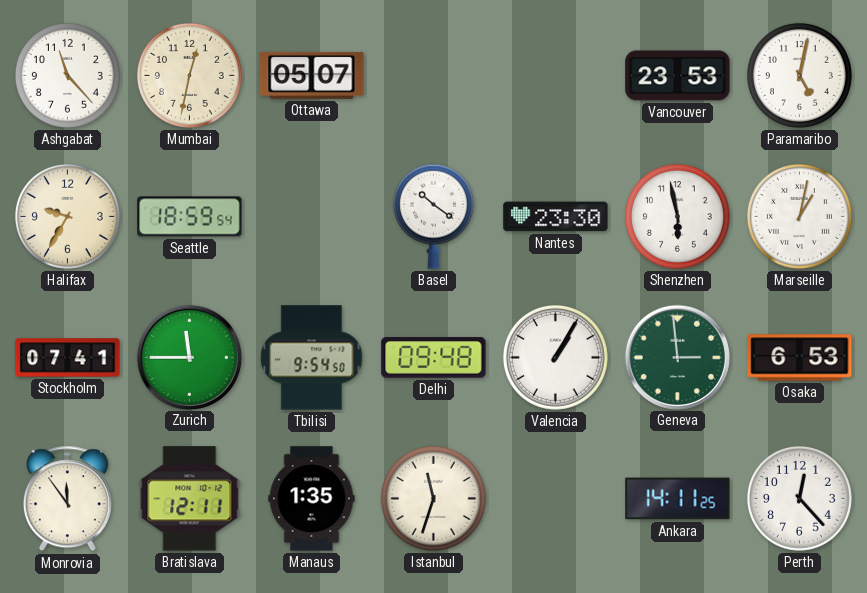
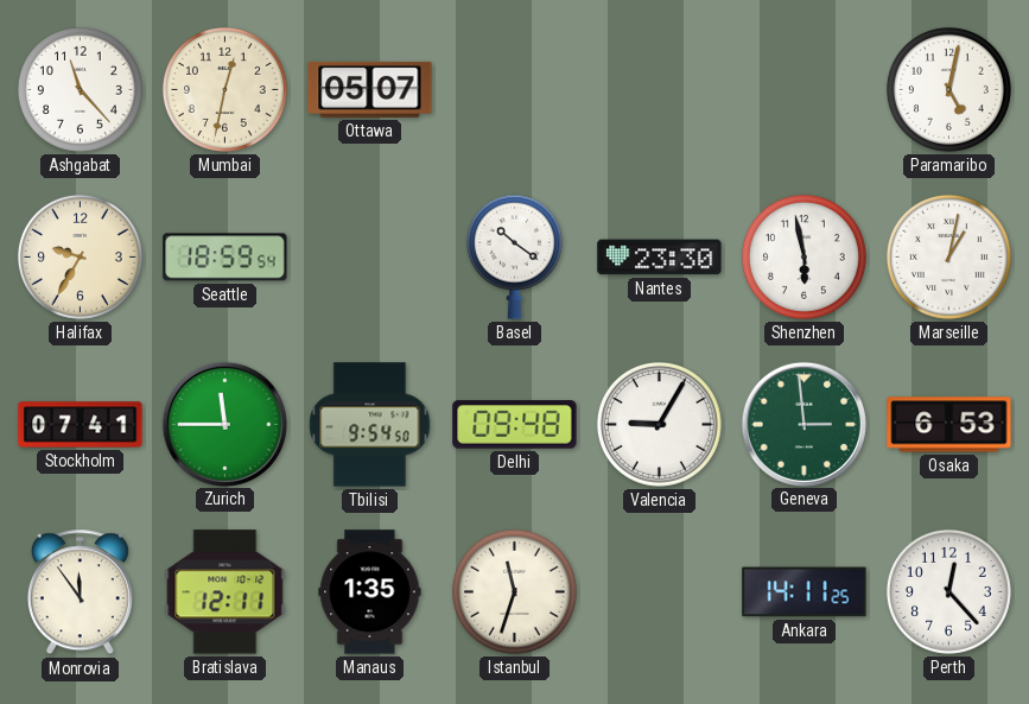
Vancouver: 23:53 -> none
Valencia: 1:05 -> 9:05
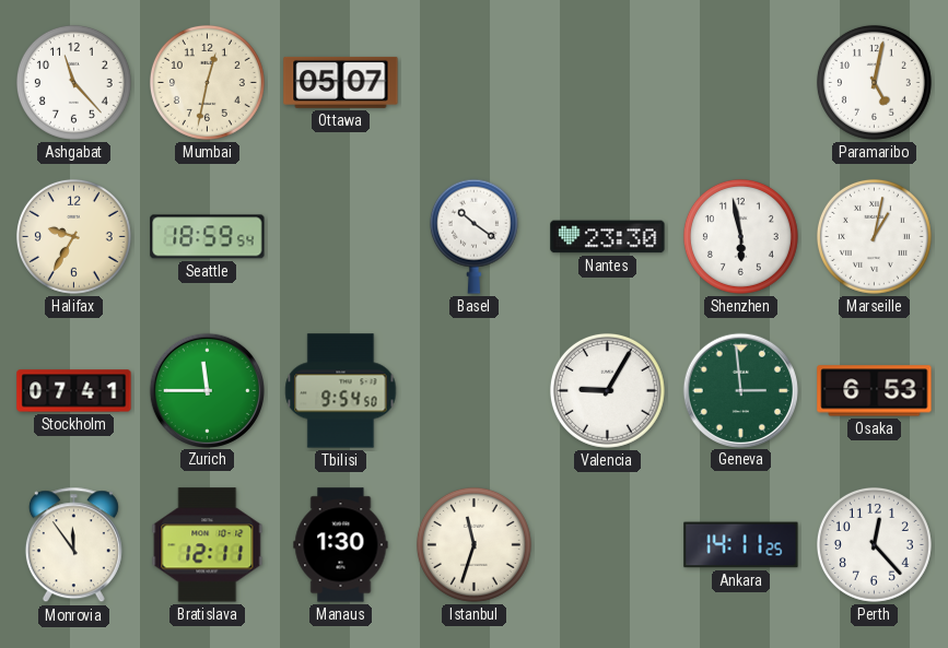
Delhi: 09:48 -> none
Manaus: 1:35 -> 1:30
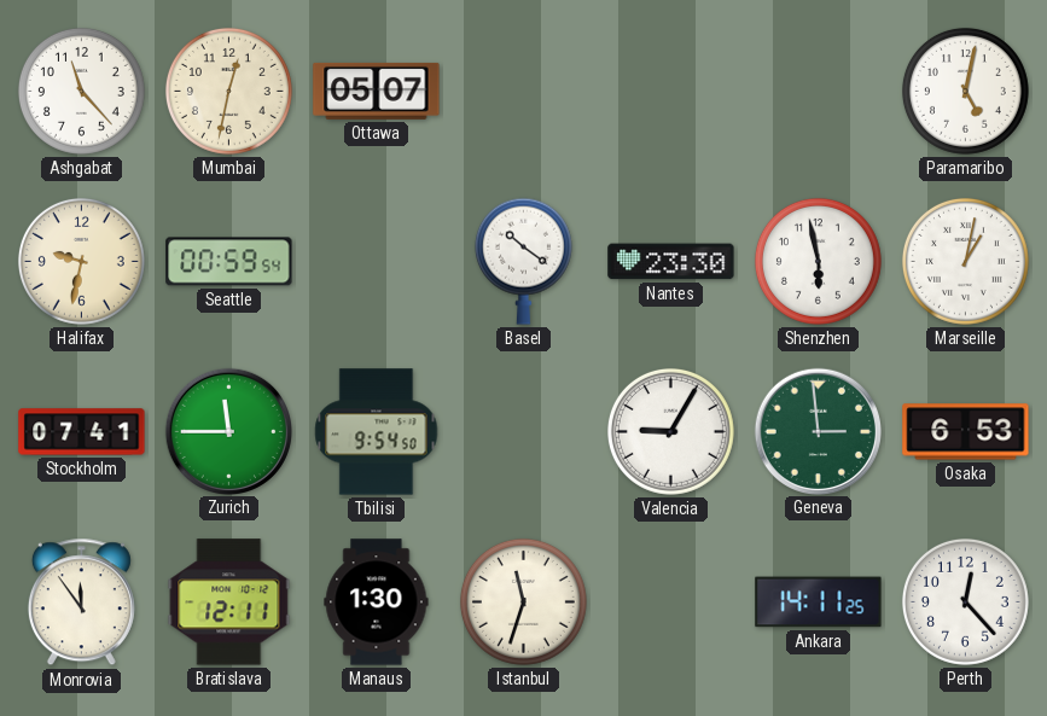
Halifax: 9:35 -> 9:32
Seattle: 18:59 -> 00:59
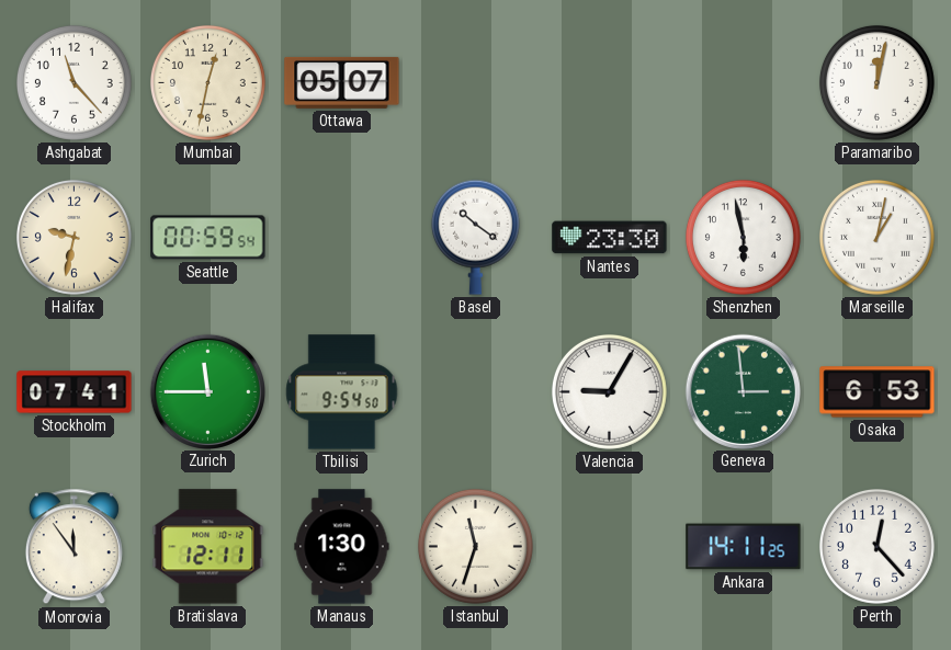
Paramaribo: 5:02 -> 12:02
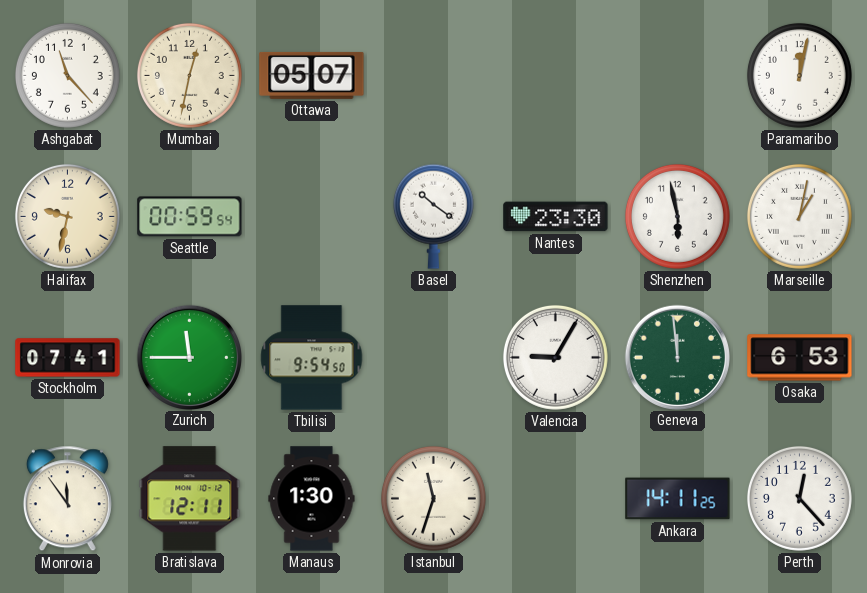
Geneva: 2:59 -> 11:59
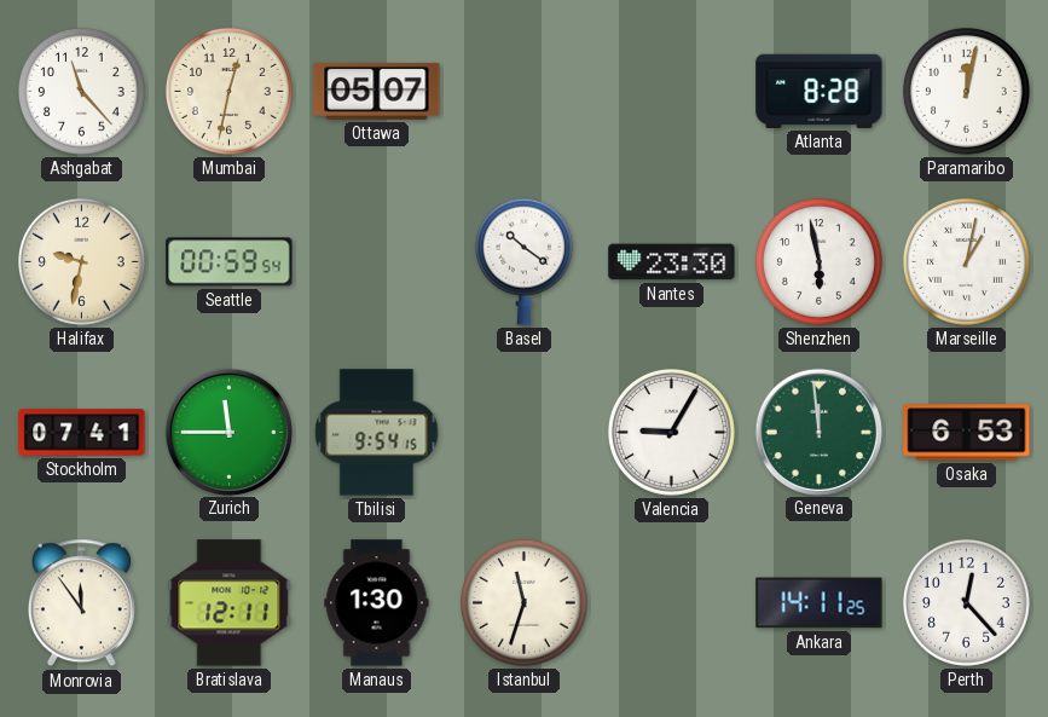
Atlanta: none -> 8:28
Tbilisi: 9:54:50 -> 9:54:15
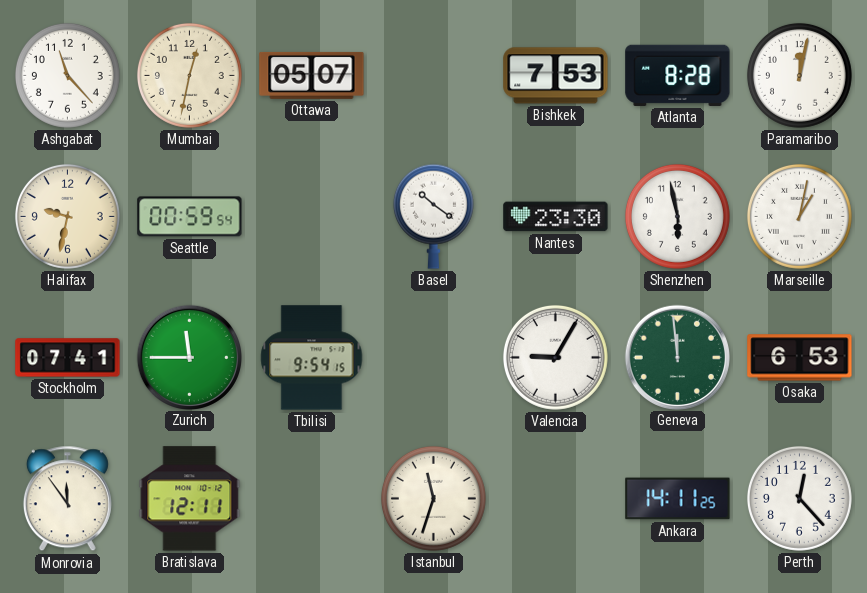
Bishkek: none -> 7:53
Manaus: 1:30 -> none
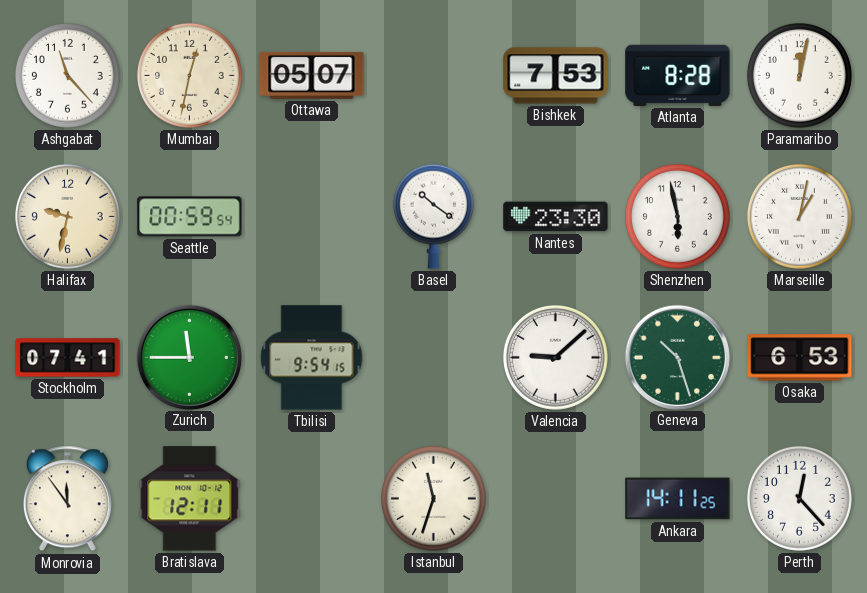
Valencia: 9:05 -> 9:08
Geneva: 11:59 -> 10:27
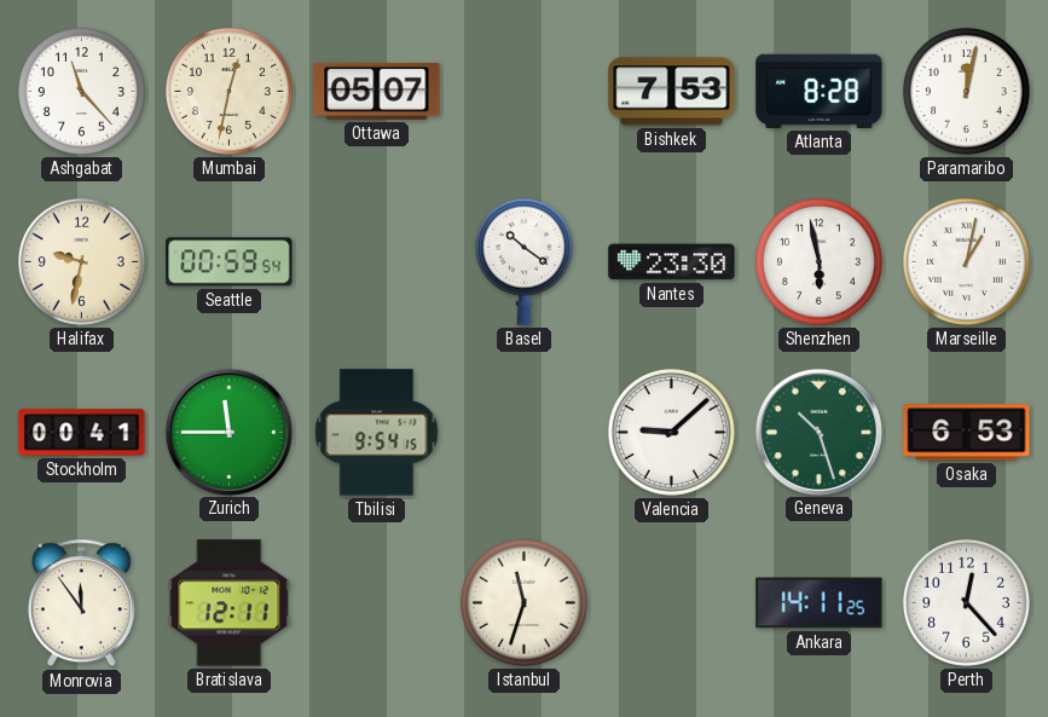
Stockholm: 07:41 -> 00:41
